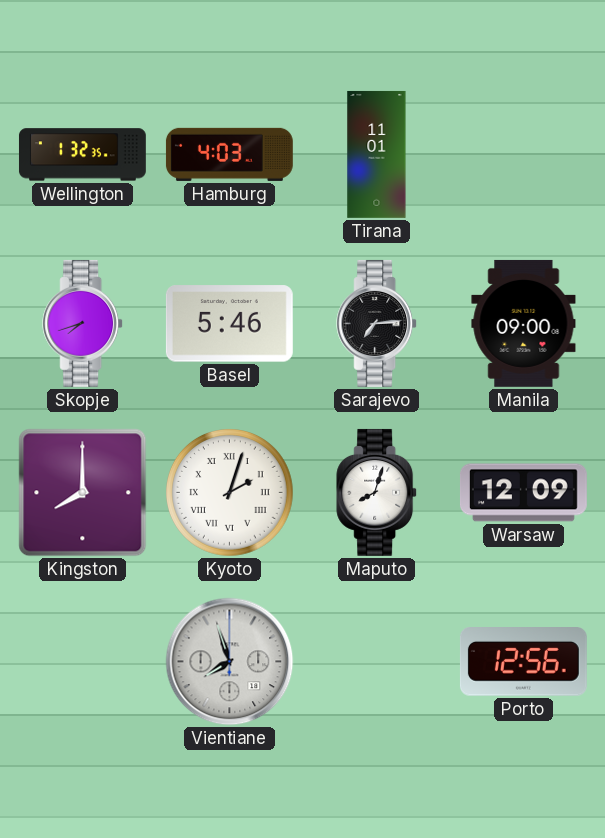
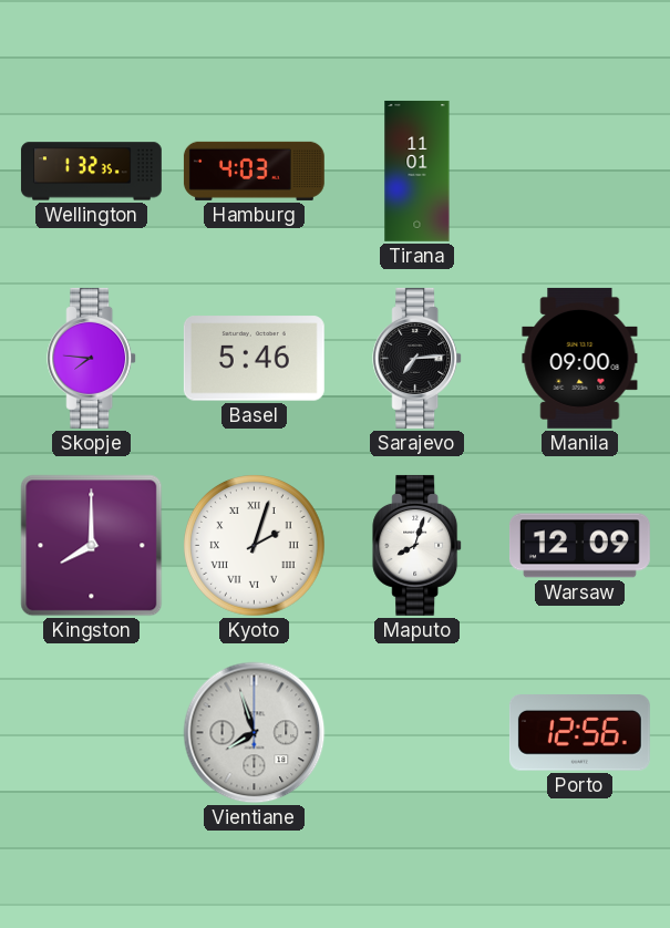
Skopje: 7:42 -> 7:46
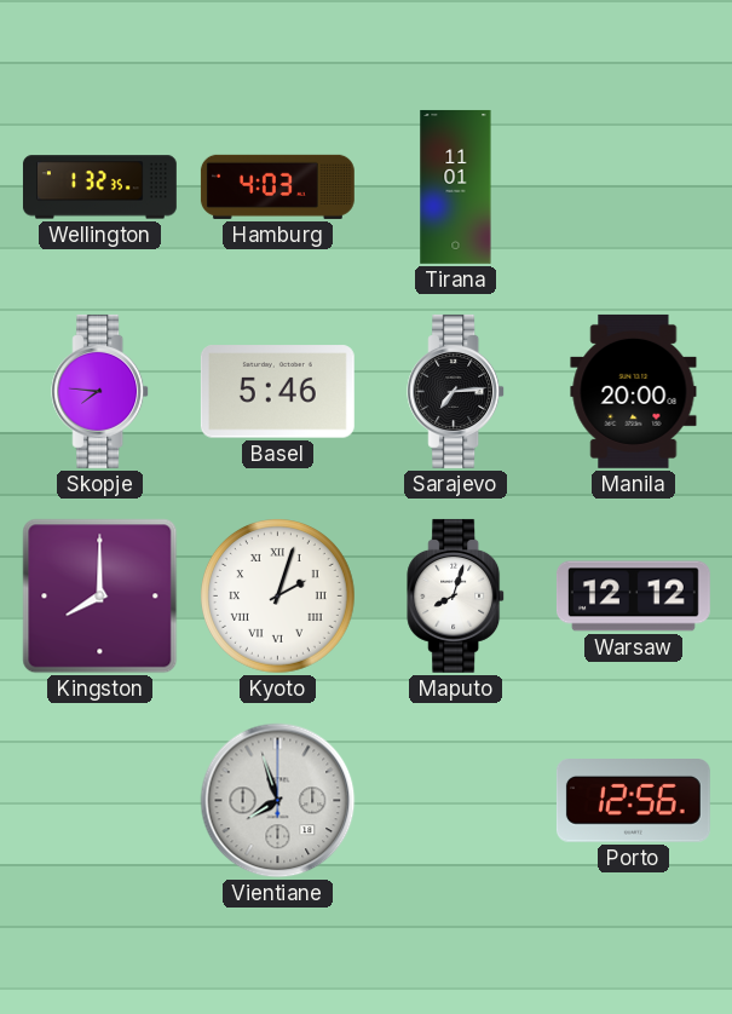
Manila: 09:00 -> 20:00
Warsaw: 12:09 -> 12:12
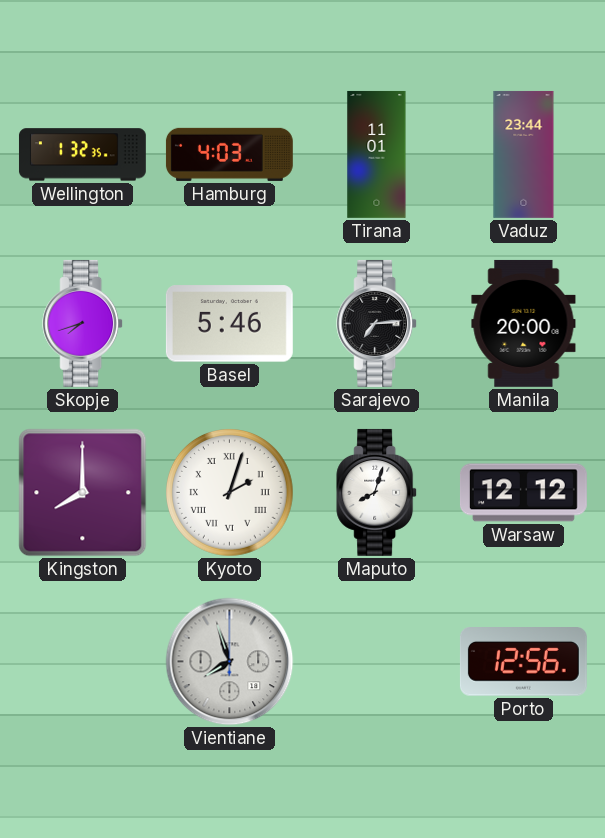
Vaduz: none -> 23:44
Skopje: 7:46 -> 7:42
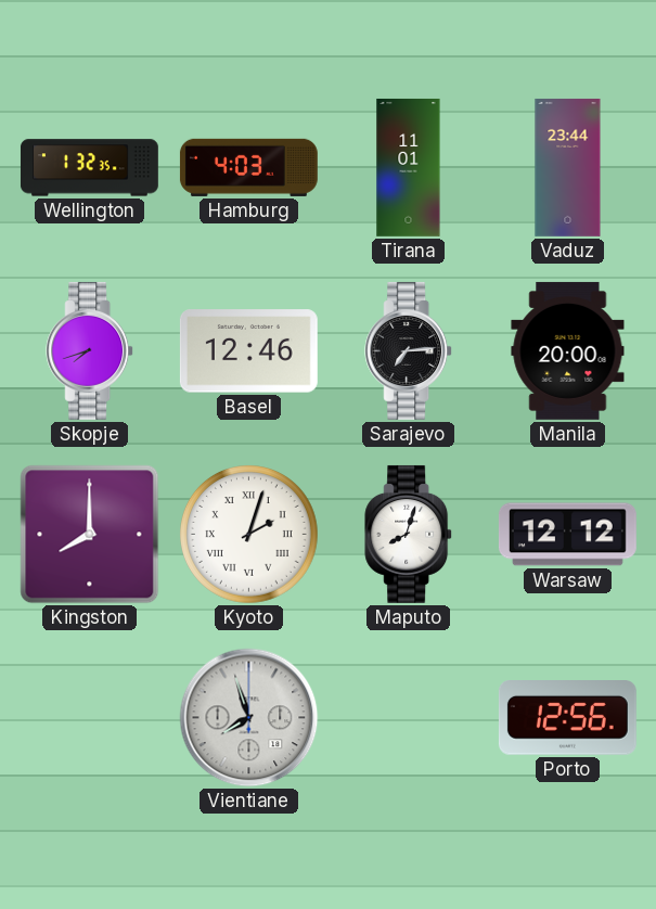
Basel: 5:46 -> 12:46
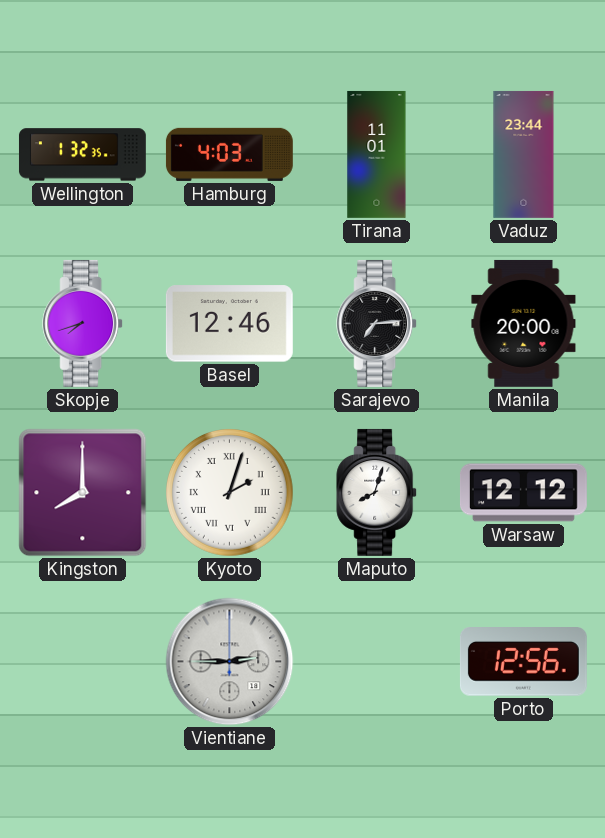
Vientiane: 7:57 -> 2:45
